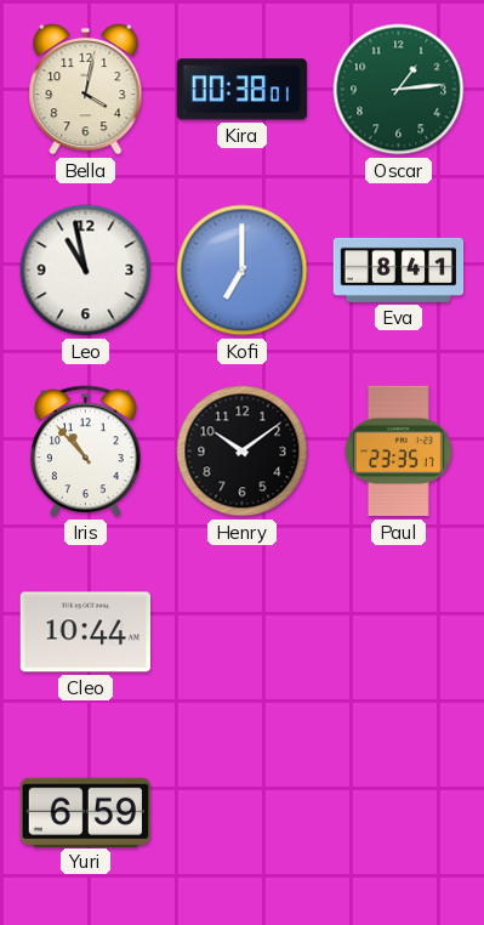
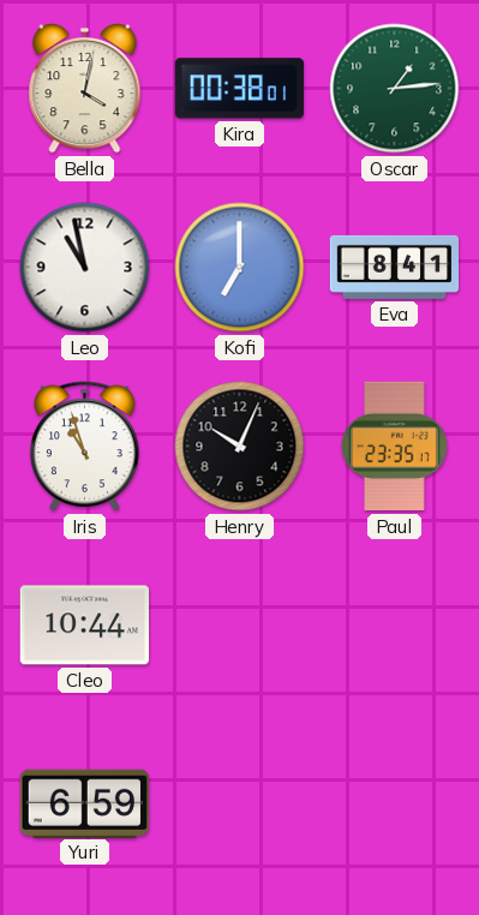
Iris: 10:53 -> 10:57
Henry: 10:09 -> 10:04
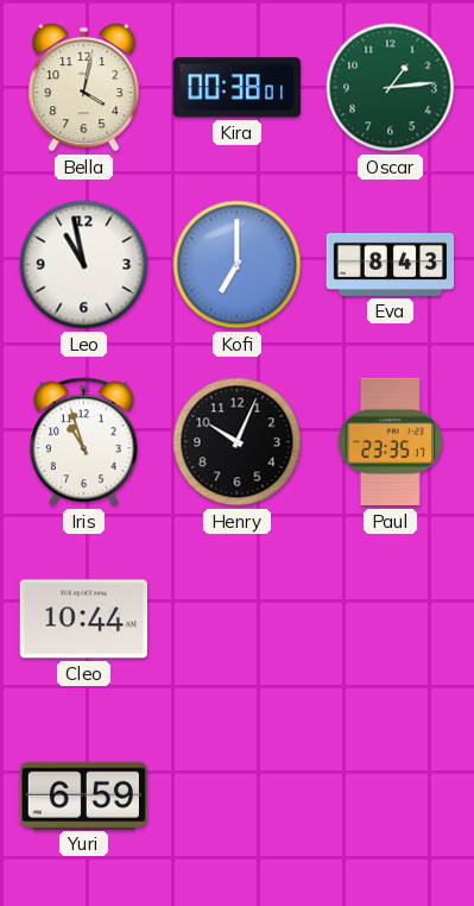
Eva: 8:41 -> 8:43
